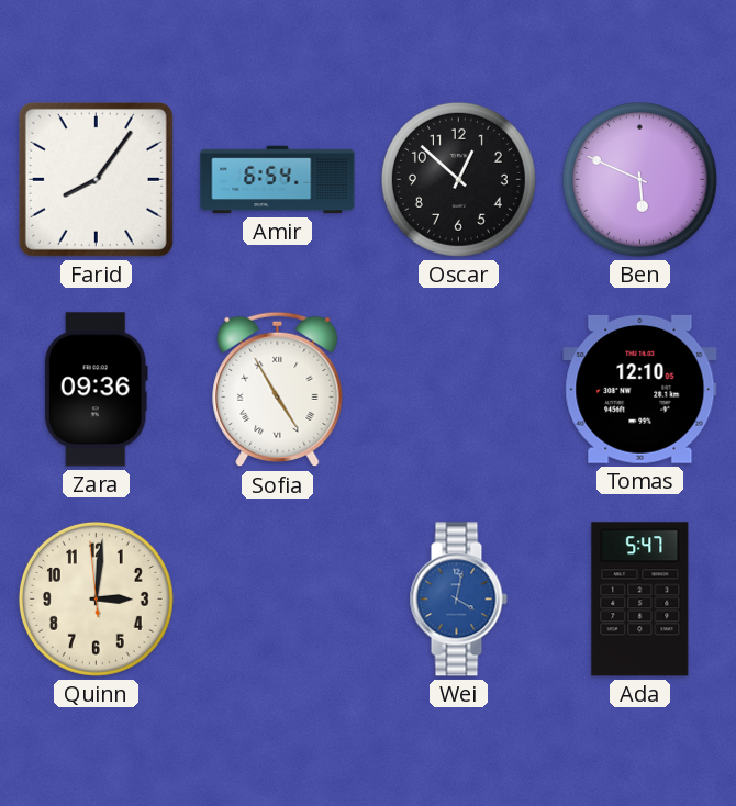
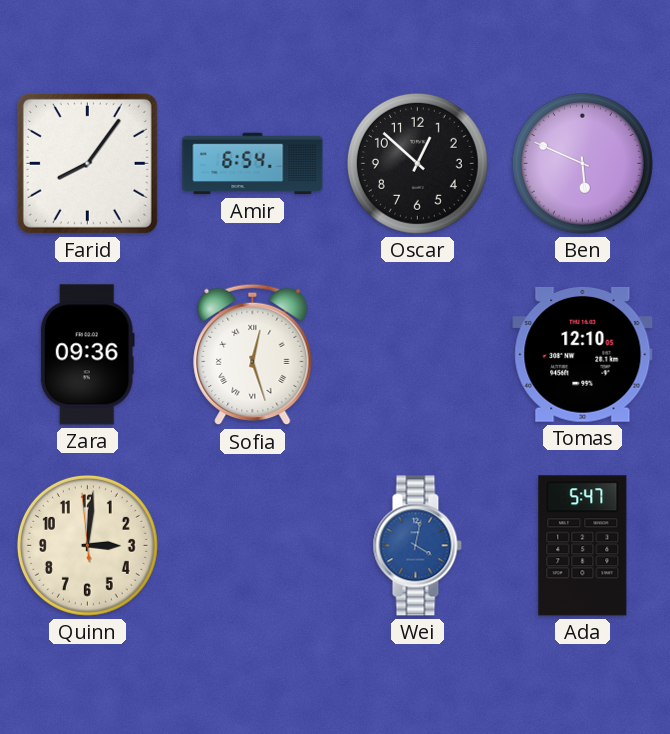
Sofia: 4:55 -> 12:27
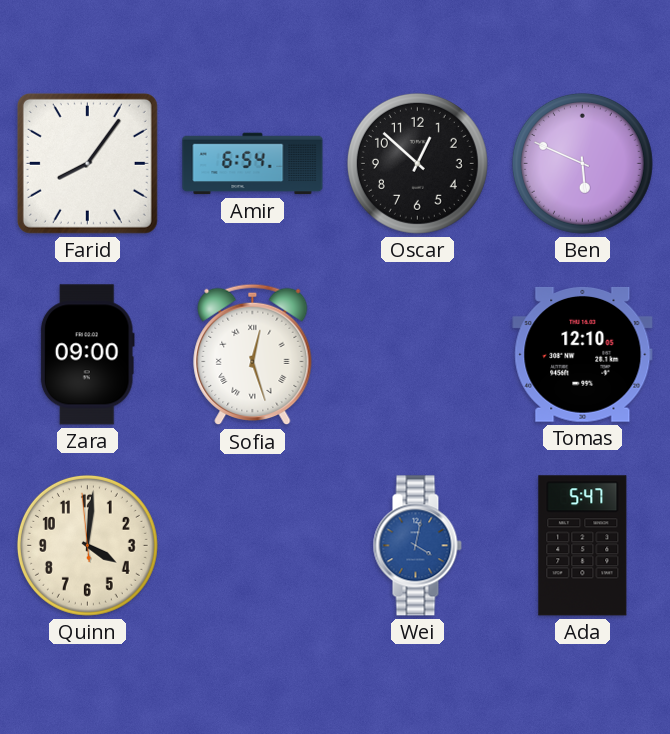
Zara: 09:36 -> 09:00
Quinn: 3:00 -> 4:00
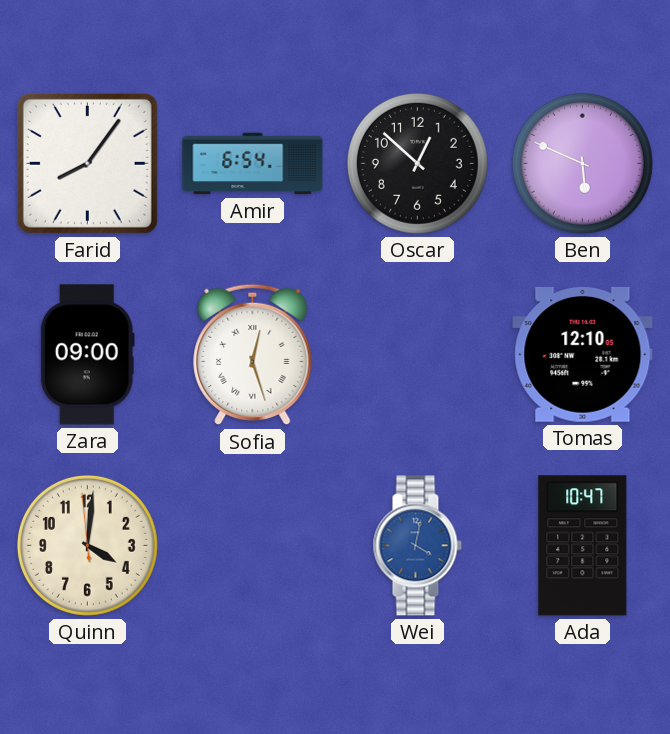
Ada: 5:47 -> 10:47
